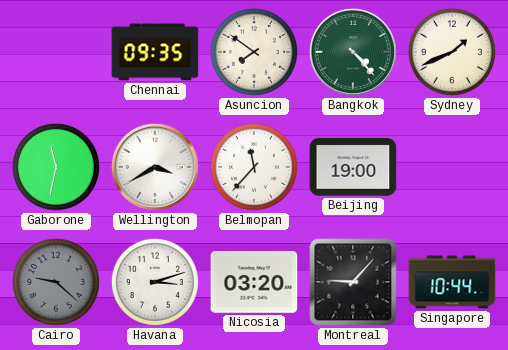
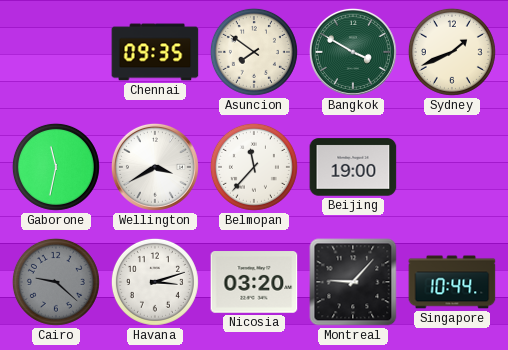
Bangkok: 4:23 -> 3:50
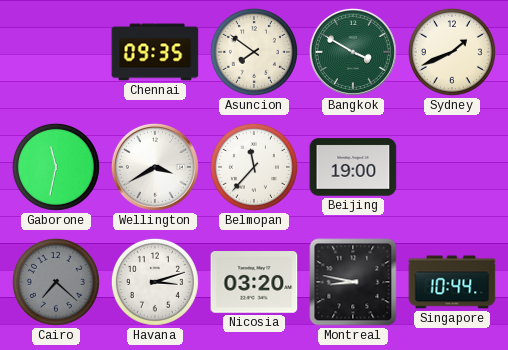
Cairo: 9:22 -> 7:22
Montreal: 9:07 -> 8:47
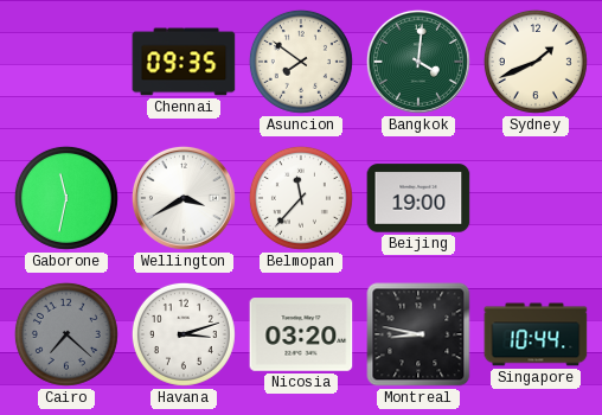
Bangkok: 3:50 -> 4:01
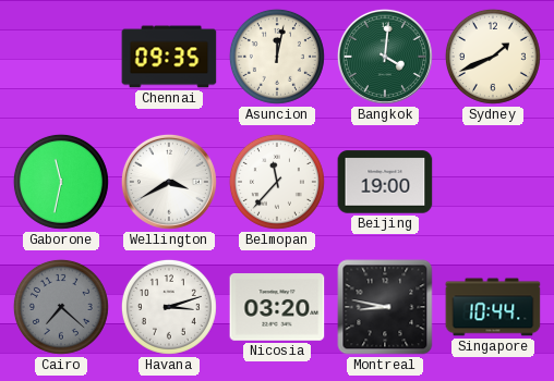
Asuncion: 7:51 -> 12:02
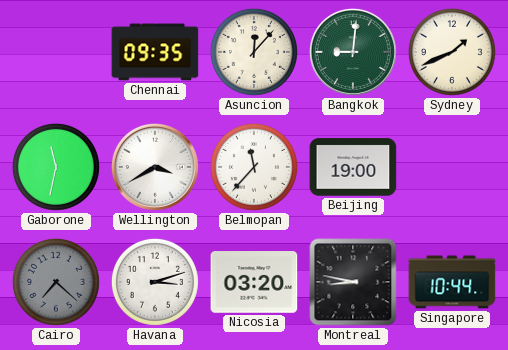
Asuncion: 12:02 -> 12:07
Bangkok: 4:01 -> 9:01
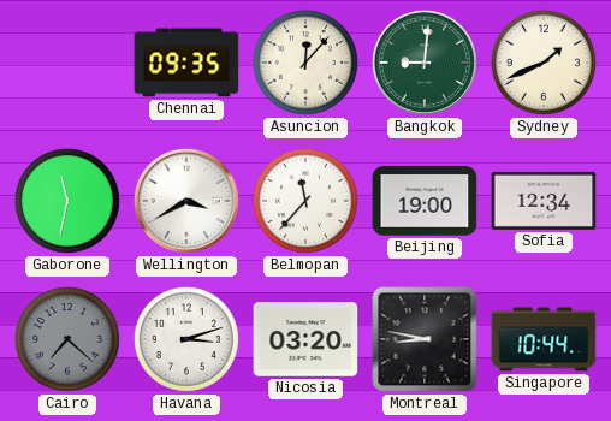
Sofia: none -> 12:34
